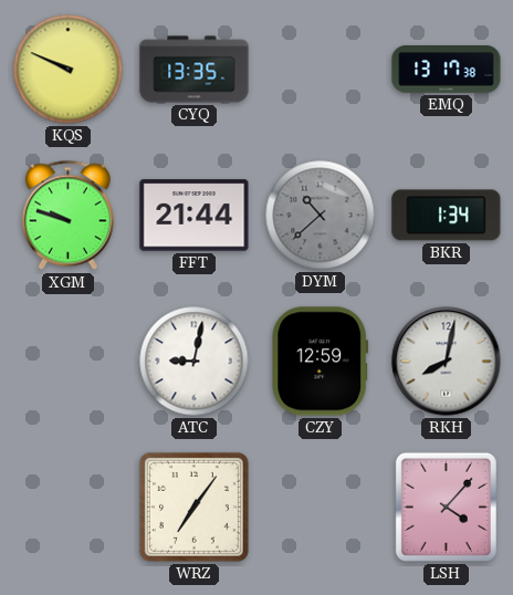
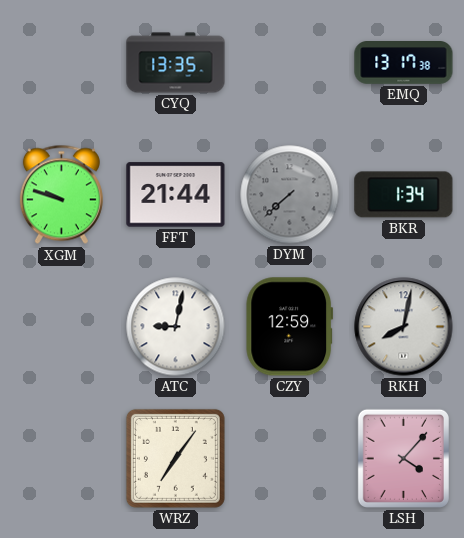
KQS: 9:49 -> none
DYM: 10:38 -> 7:38
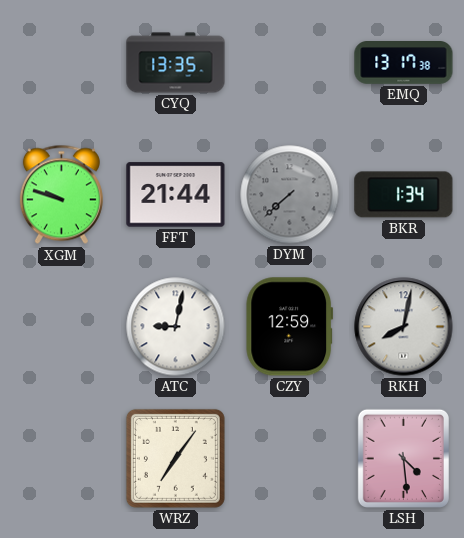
LSH: 4:07 -> 4:29
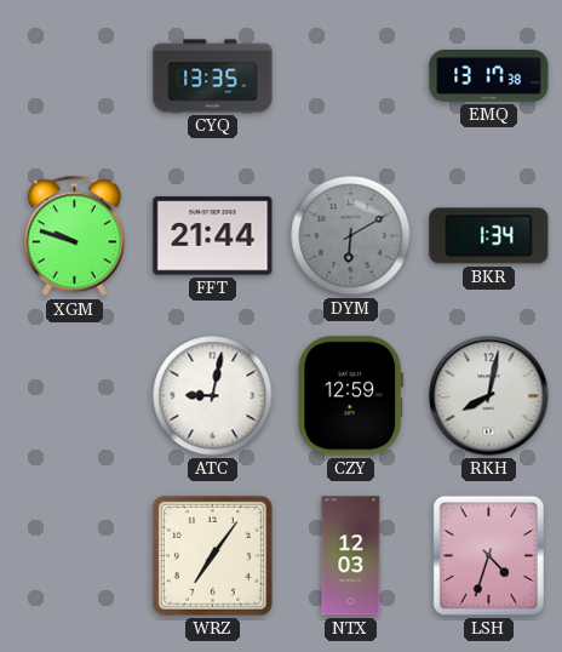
DYM: 7:38 -> 6:10
NTX: none -> 12:03
LSH: 4:29 -> 4:33
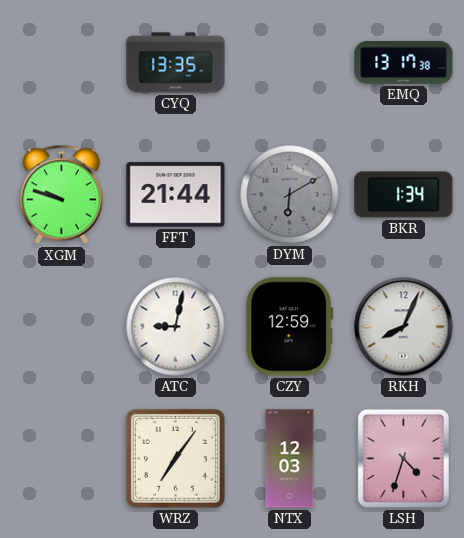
RKH: 8:02 -> 8:04
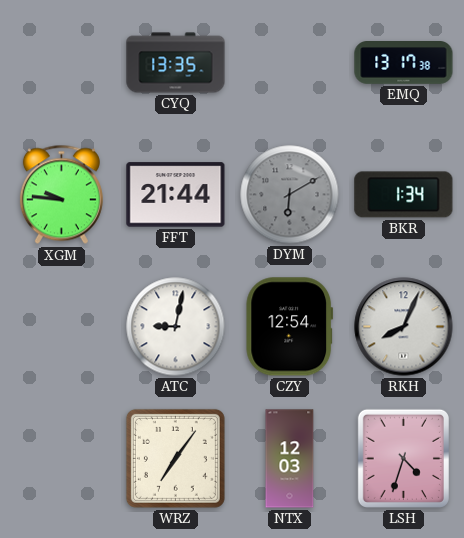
XGM: 9:48 -> 9:46
CZY: 12:59 -> 12:54
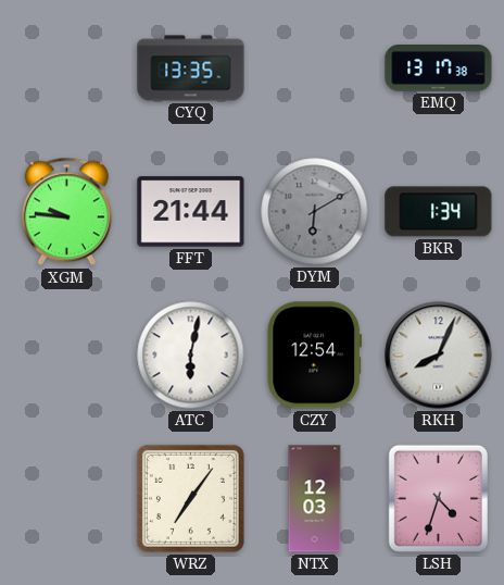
ATC: 9:02 -> 6:02
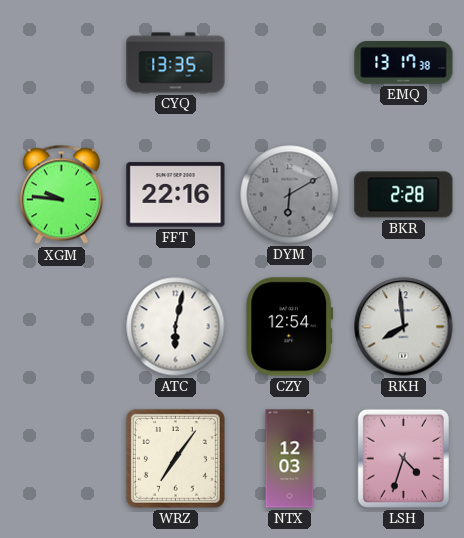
FFT: 21:44 -> 22:16
BKR: 1:34 -> 2:28
RKH: 8:04 -> 7:59
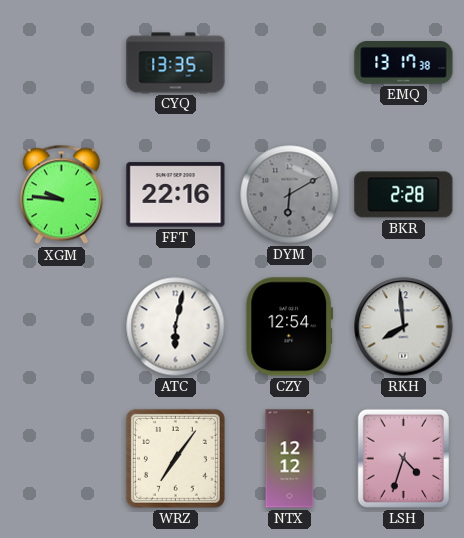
NTX: 12:03 -> 12:12
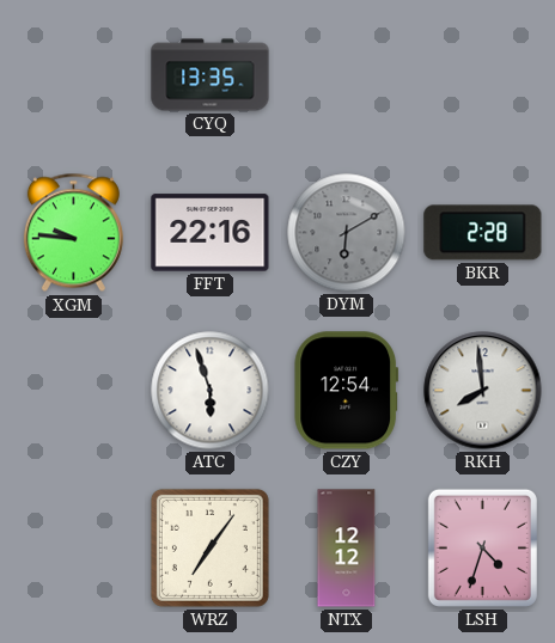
EMQ: 13:17 -> none
ATC: 6:02 -> 5:57
